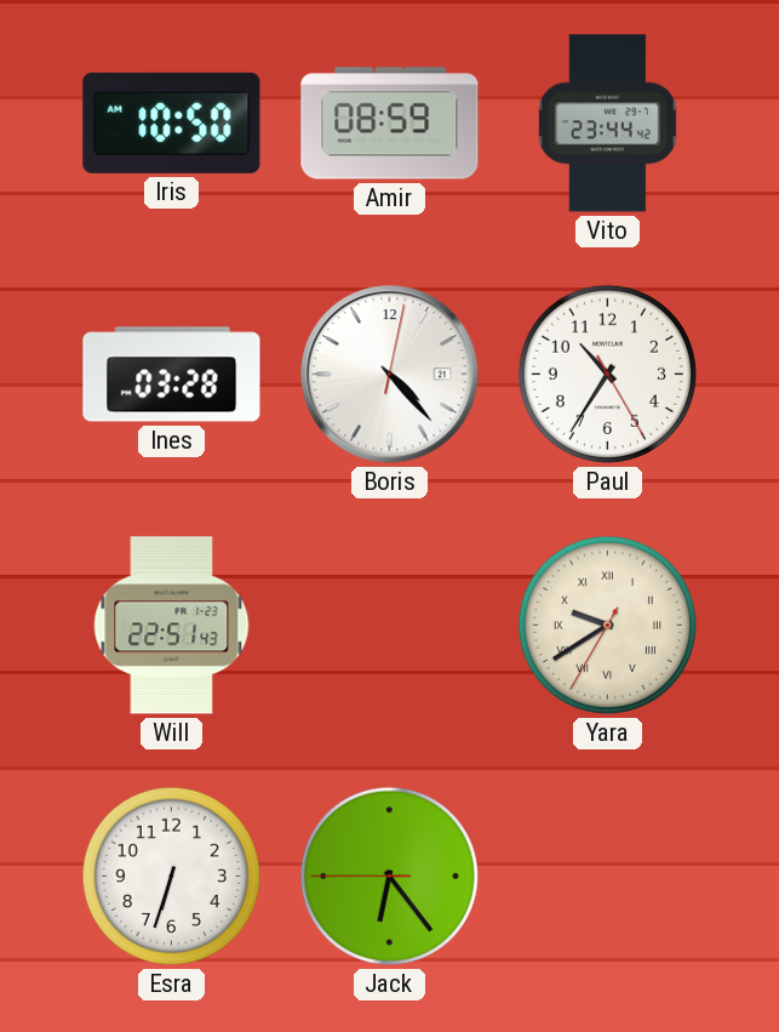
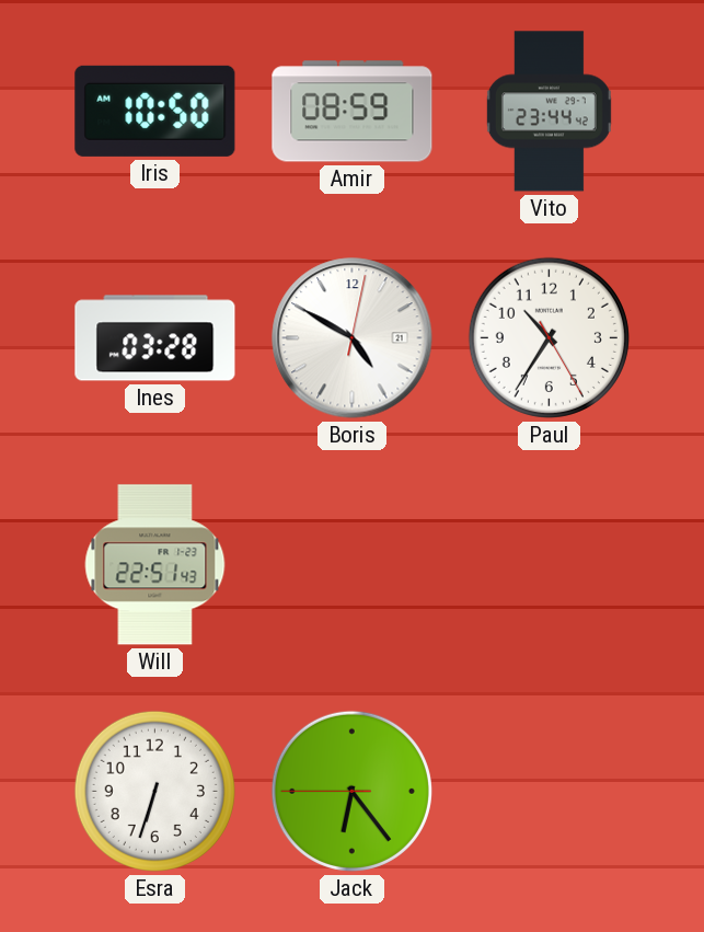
Boris: 4:23 -> 4:50
Yara: 9:39 -> none
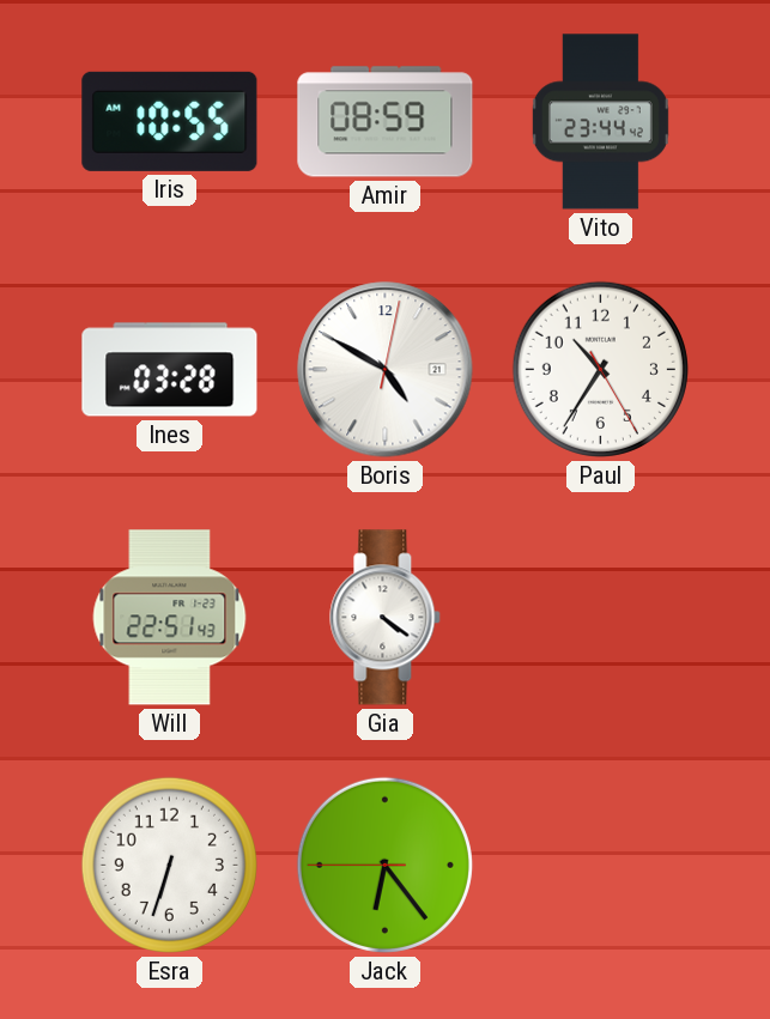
Iris: 10:50 -> 10:55
Gia: none -> 4:21
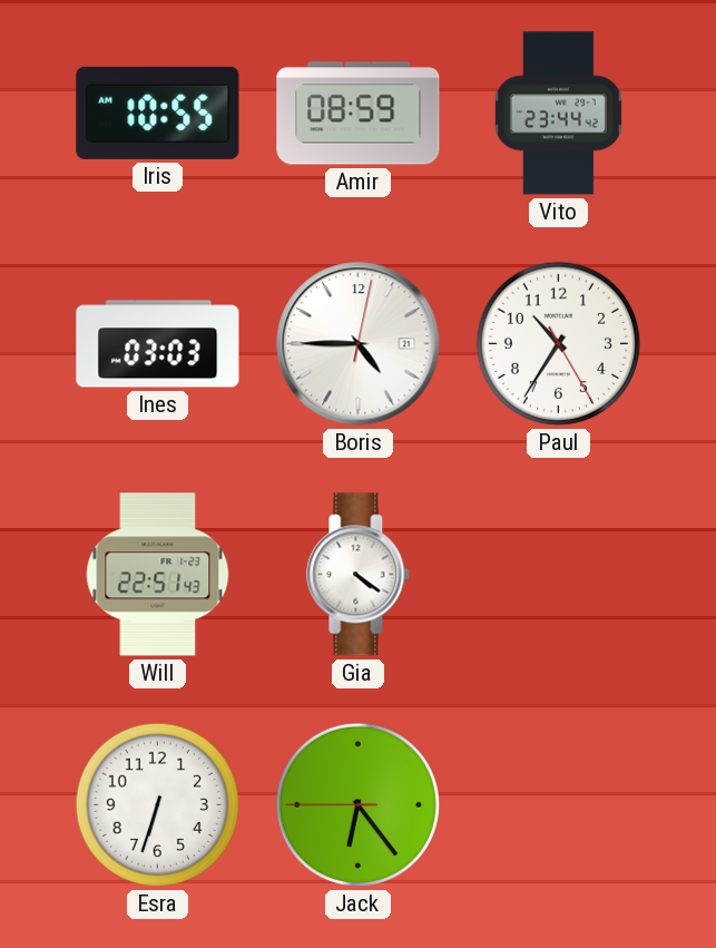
Ines: 03:28 -> 03:03
Boris: 4:50 -> 4:45
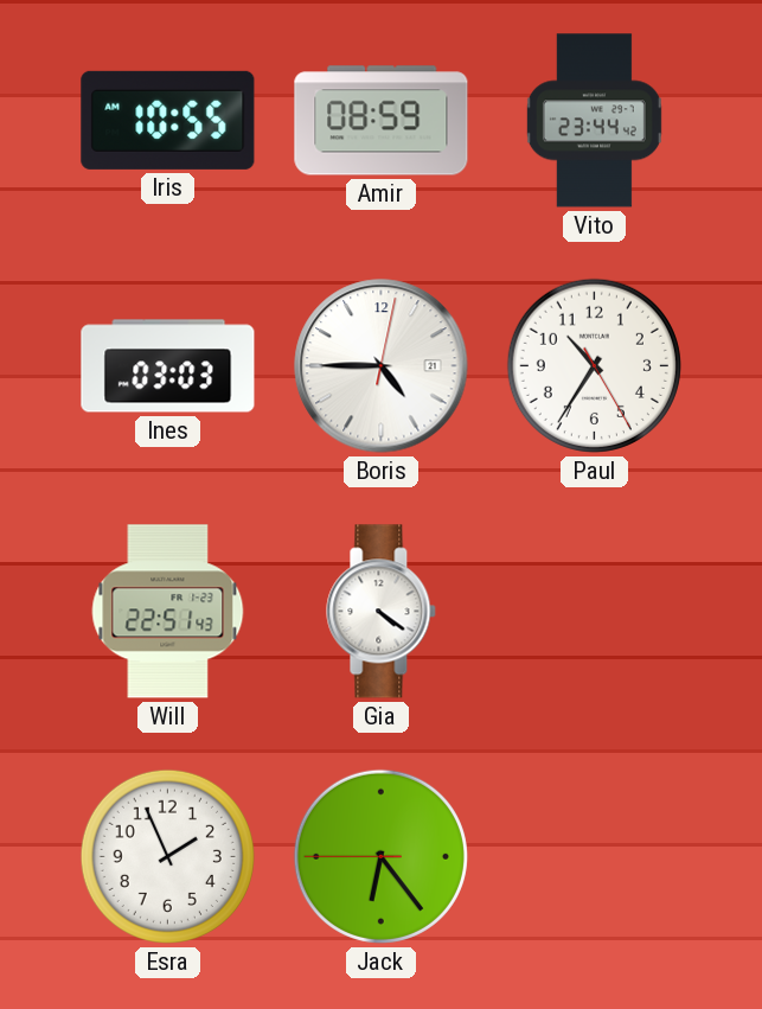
Esra: 6:33 -> 1:56
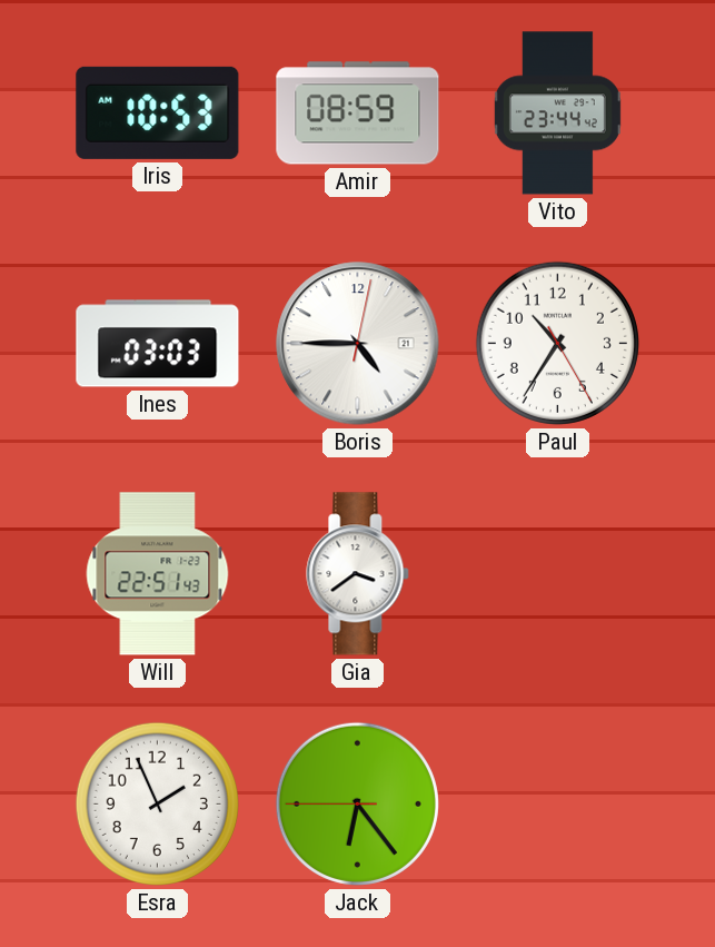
Iris: 10:55 -> 10:53
Gia: 4:21 -> 3:39
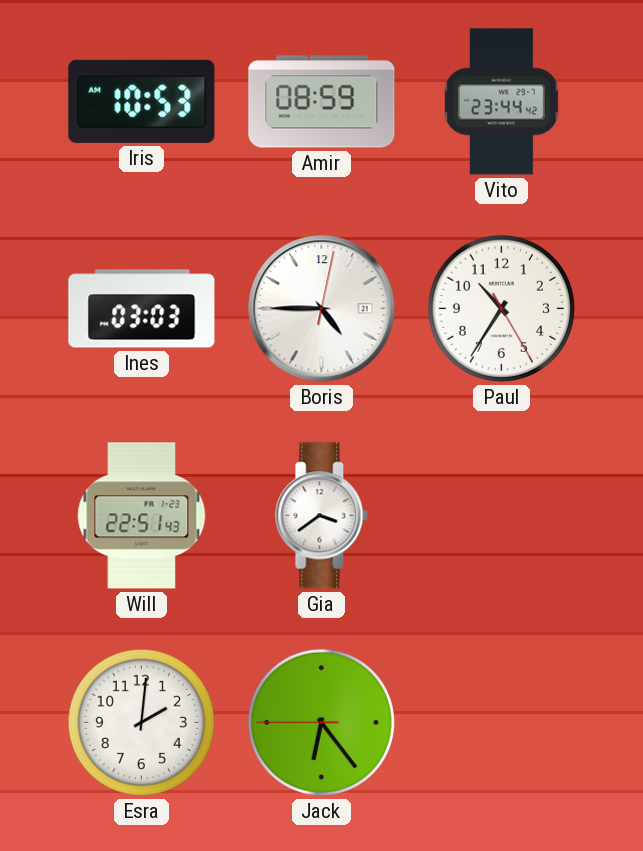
Esra: 1:56 -> 2:01
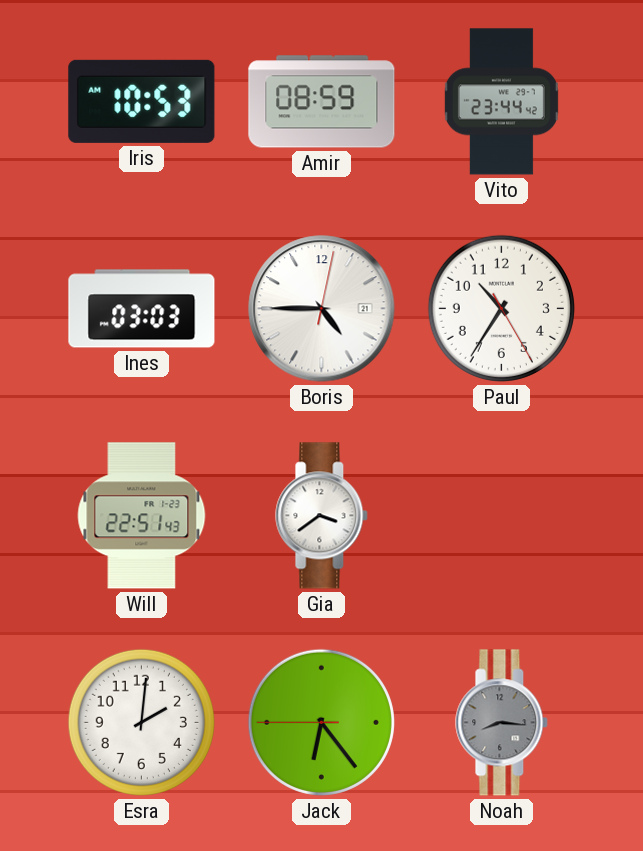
Noah: none -> 8:16
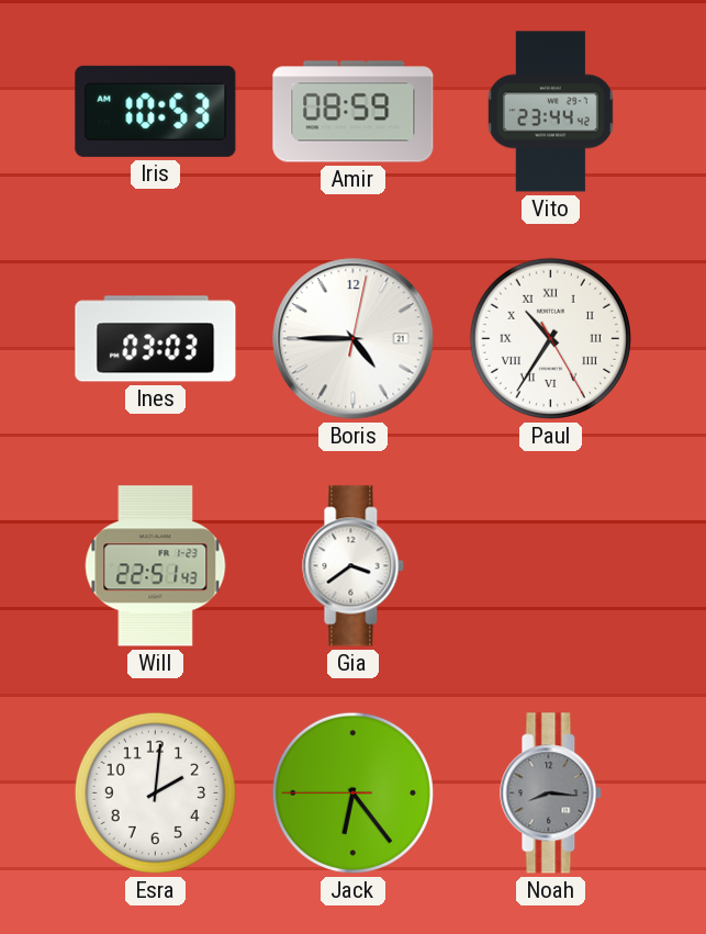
Paul numerals: Arabic -> Roman
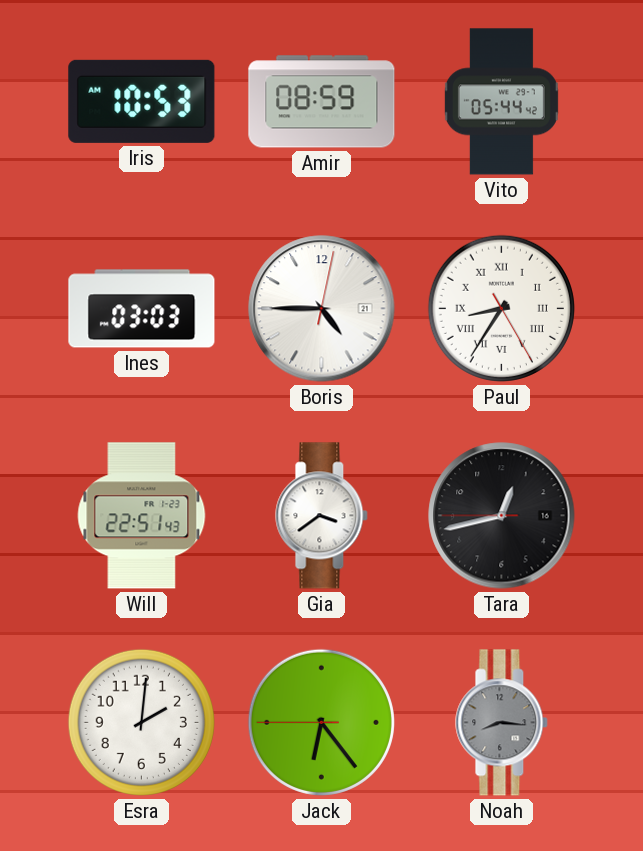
Vito: 23:44 -> 05:44
Paul: 10:35 -> 8:35
Tara: none -> 12:42
